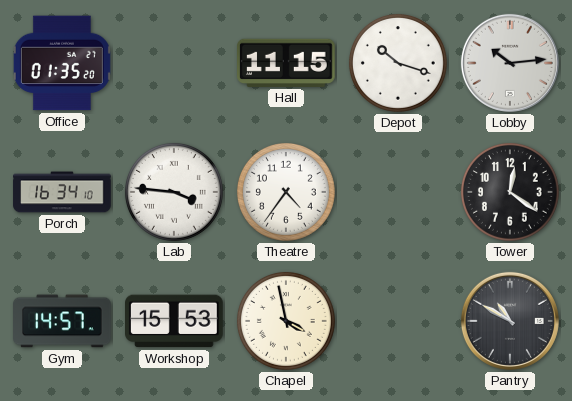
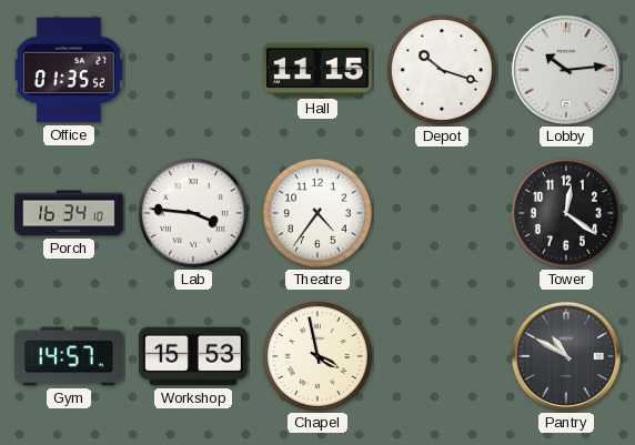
Office: 01:35:20 -> 01:35:52
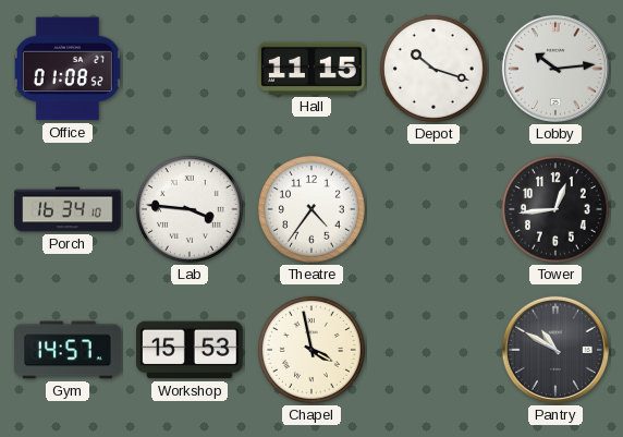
Office: 01:35 -> 01:08
Tower: 12:21 -> 12:44
